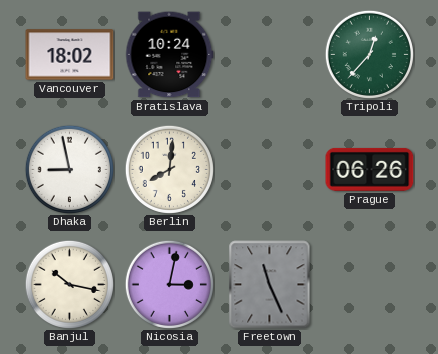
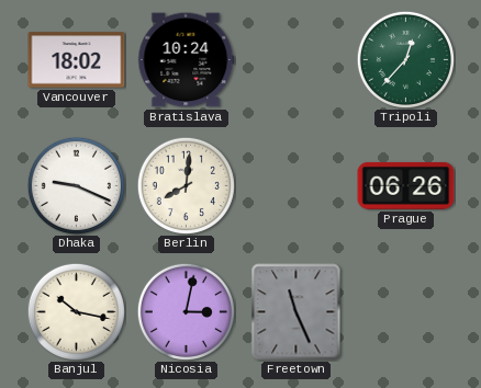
Dhaka: 8:58 -> 9:19
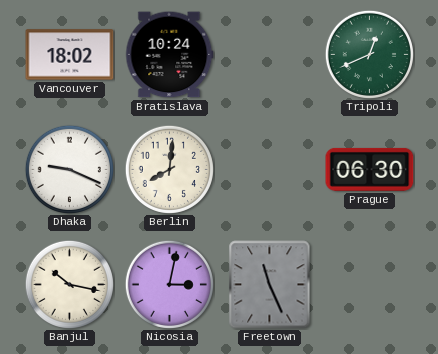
Tripoli: 12:37 -> 12:41
Prague: 06:26 -> 06:30
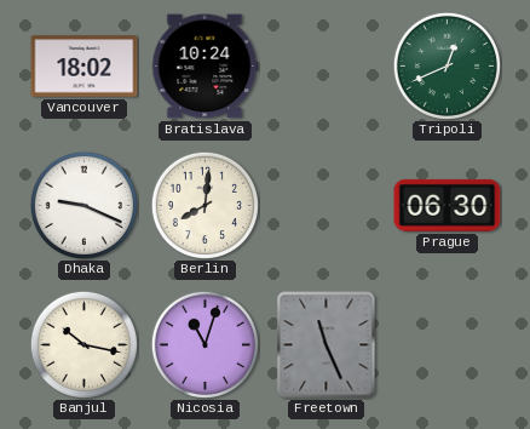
Nicosia: 3:02 -> 11:03
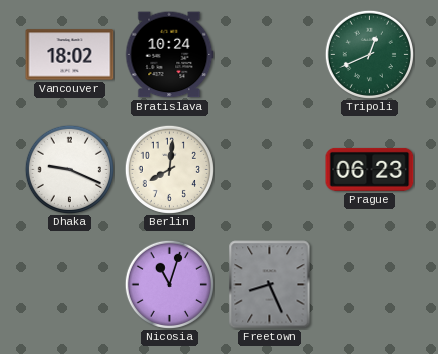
Prague: 06:30 -> 06:23
Banjul: 10:17 -> none
Freetown: 11:26 -> 8:26
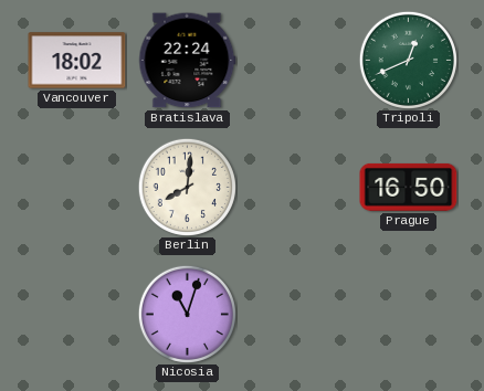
Bratislava: 10:24 -> 22:24
Dhaka: 9:19 -> none
Prague: 06:23 -> 16:50
Freetown: 8:26 -> none
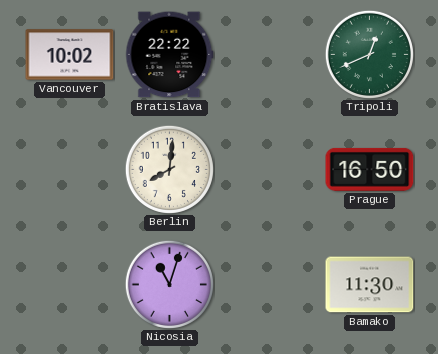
Vancouver: 18:02 -> 10:02
Bratislava: 22:24 -> 22:22
Bamako: none -> 11:30
